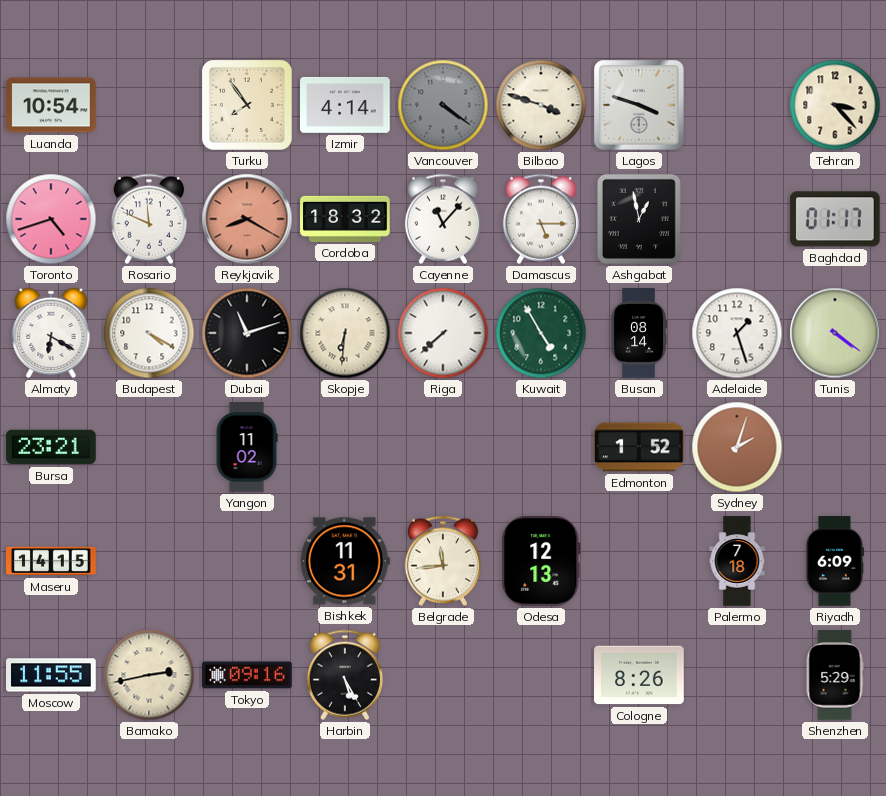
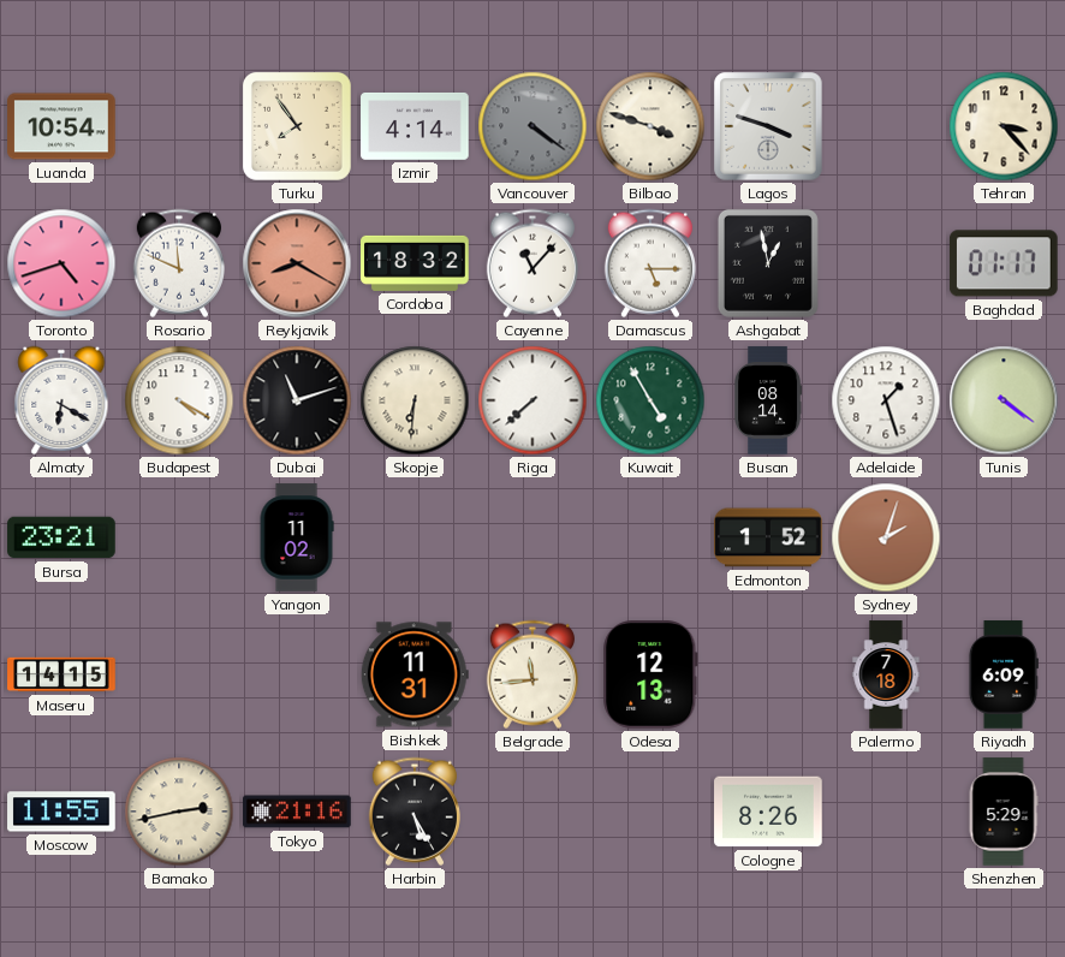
Tokyo: 09:16 -> 21:16
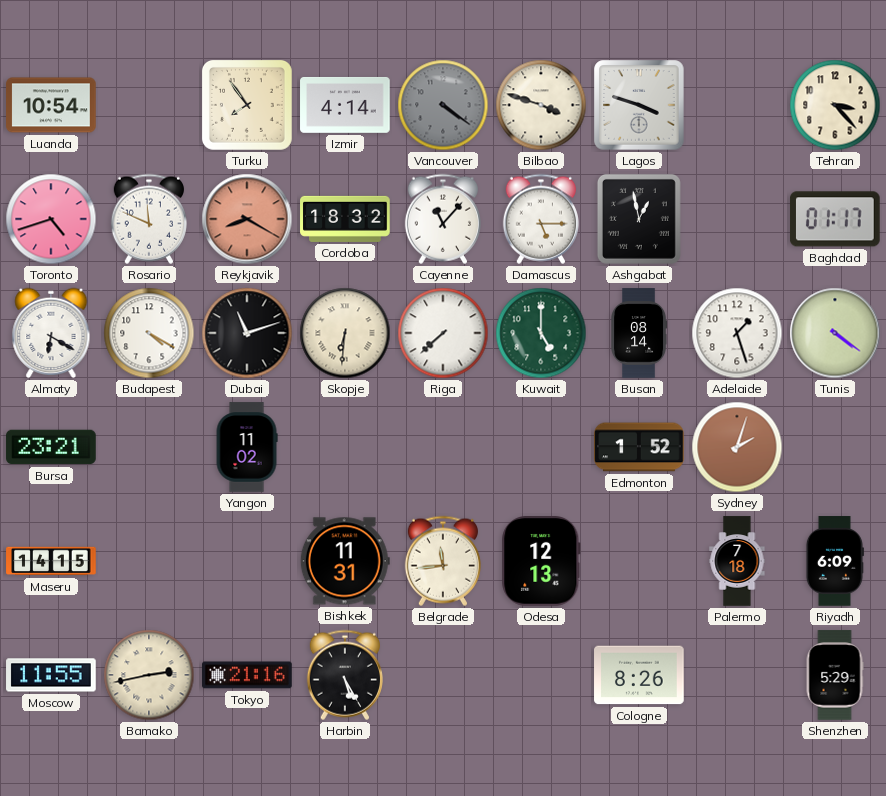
Kuwait: 4:55 -> 5:00
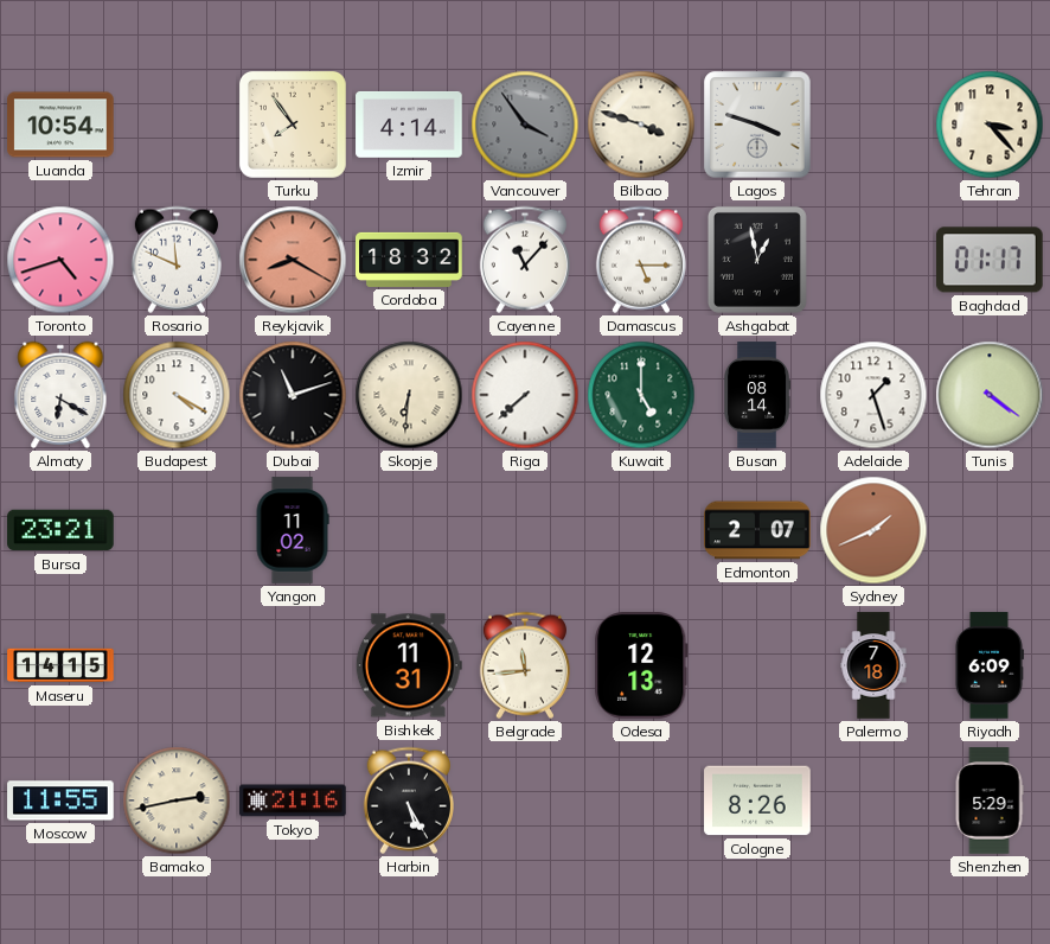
Vancouver: 4:21 -> 3:54
Edmonton: 1:52 -> 2:07
Sydney: 2:03 -> 1:41
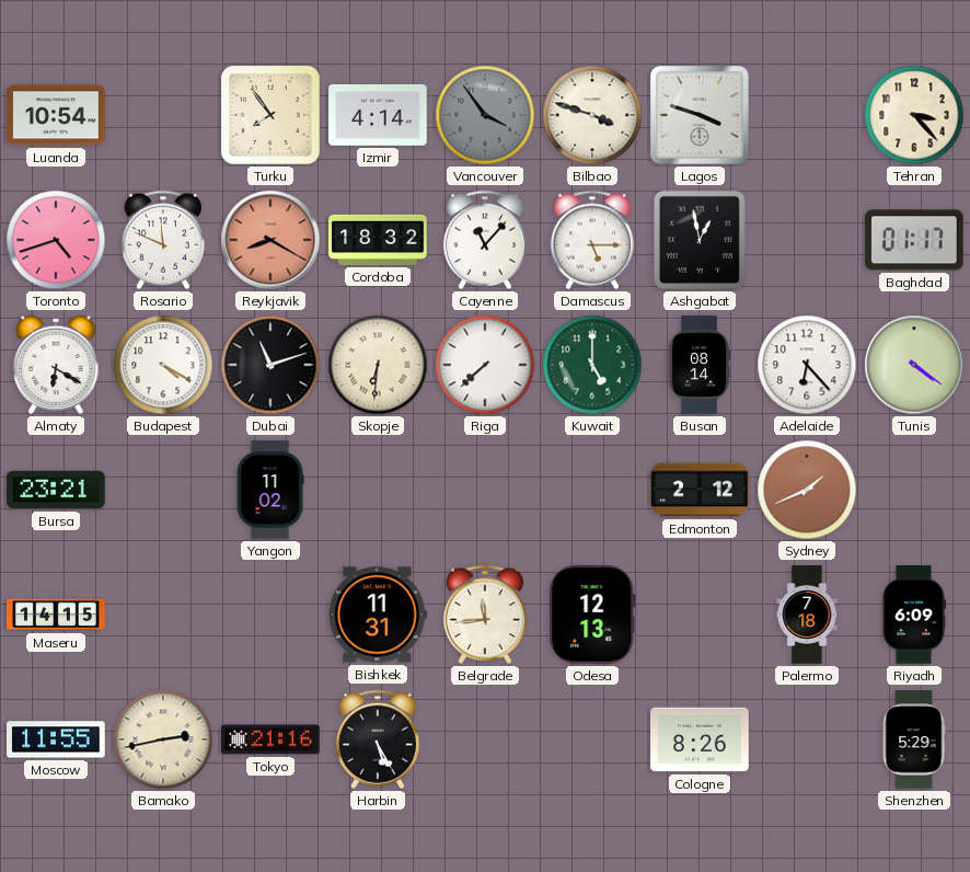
Adelaide: 1:27 -> 6:23
Edmonton: 2:07 -> 2:12
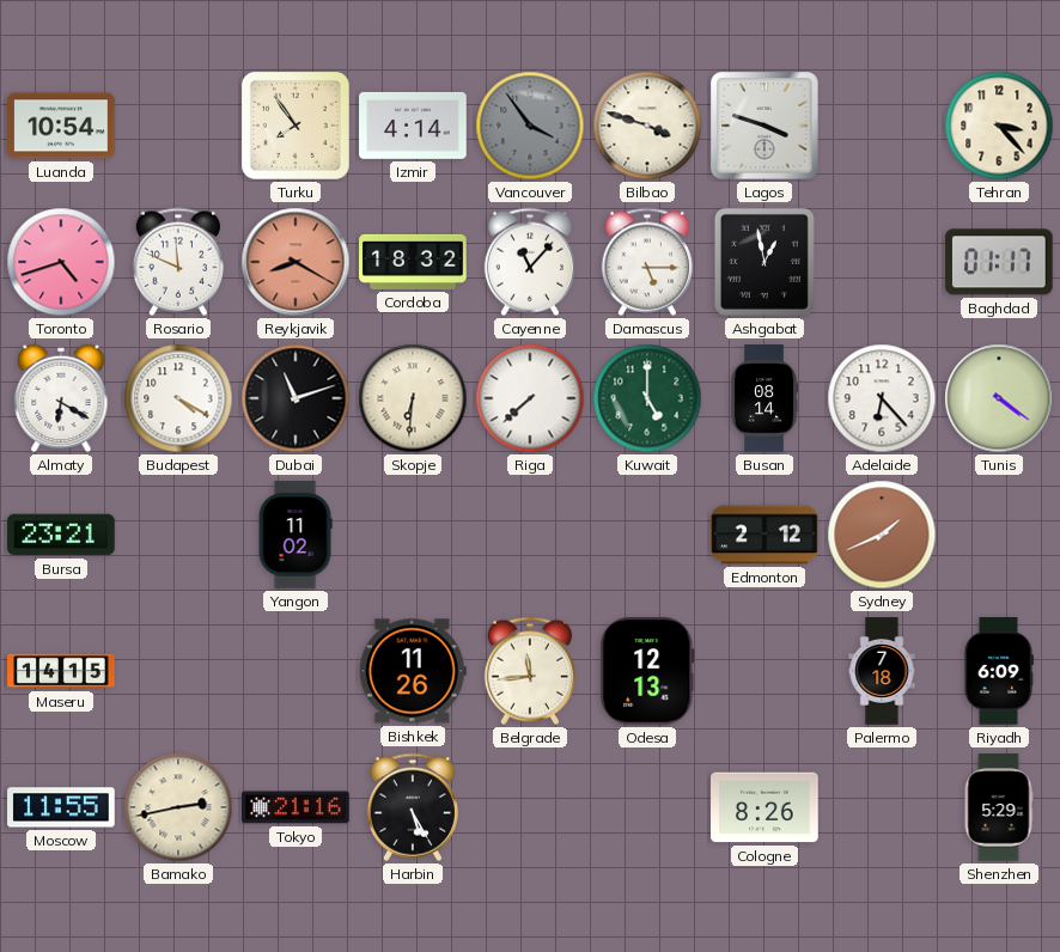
Bishkek: 11:31 -> 11:26
